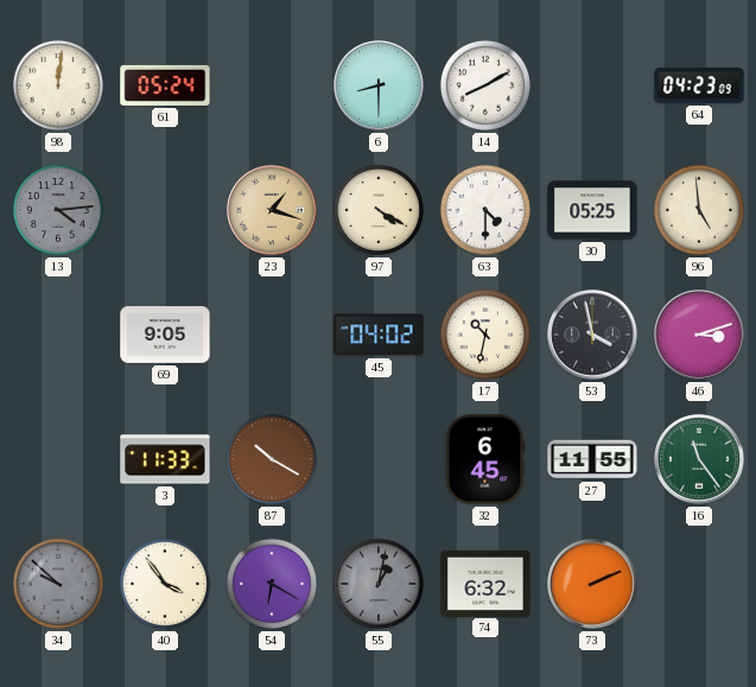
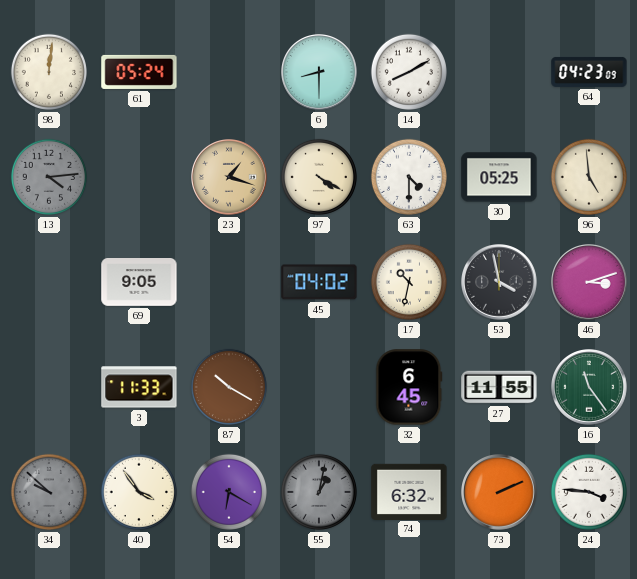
24: none -> 3:46
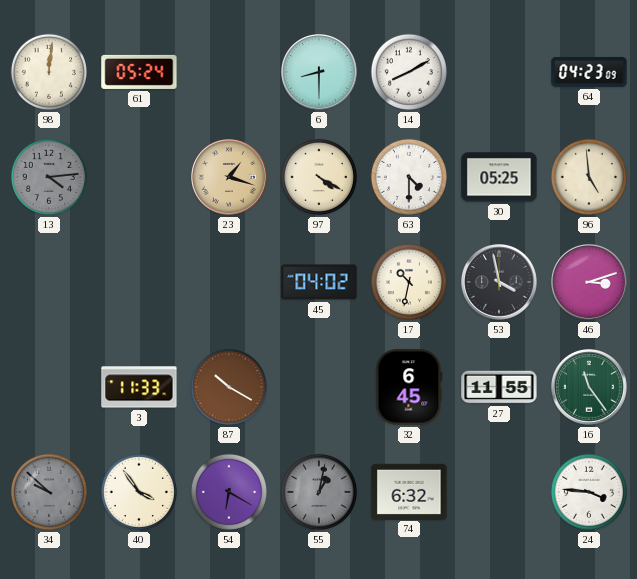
69: 9:05 -> none
73: 2:11 -> none
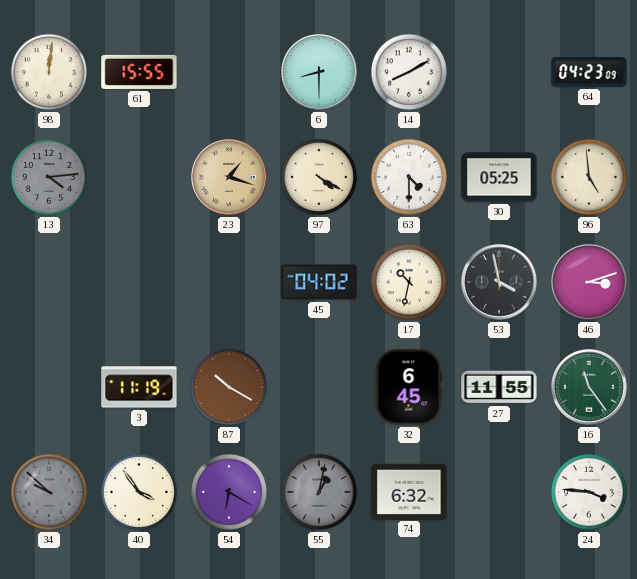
61: 05:24 -> 15:55
3: 11:33 -> 11:19
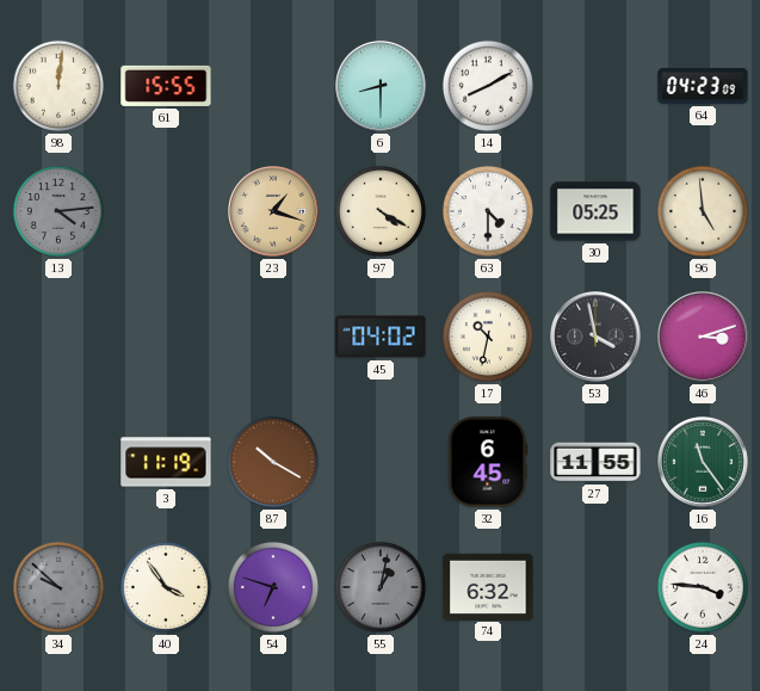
54: 6:20 -> 6:48
